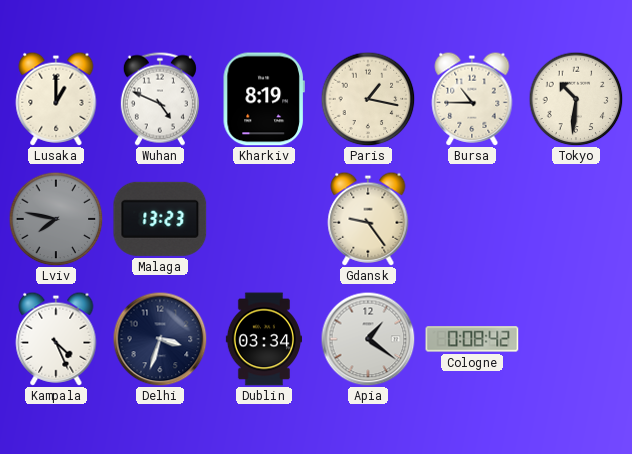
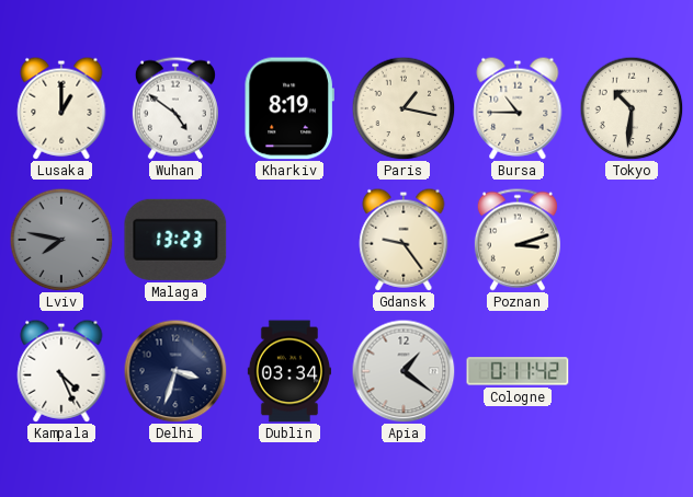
Wuhan: 4:49 -> 4:51
Poznan: none -> 3:12
Cologne: 0:08 -> 0:11
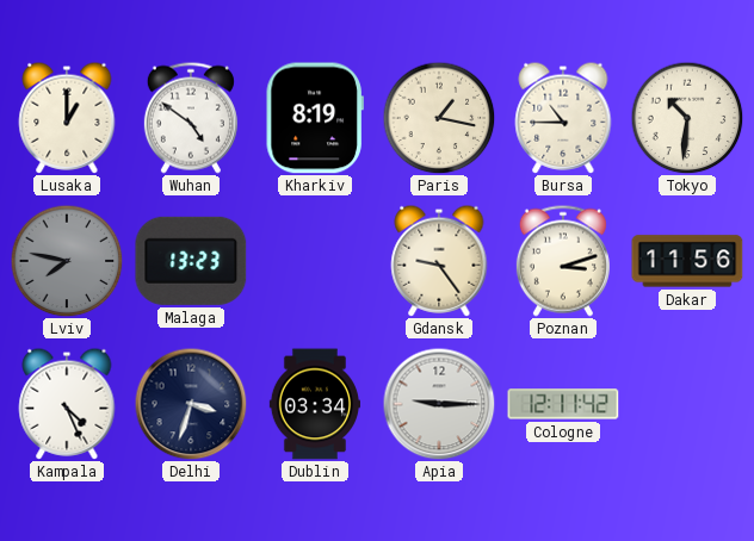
Dakar: none -> 11:56
Apia: 1:21 -> 9:15
Cologne: 0:11 -> 12:11
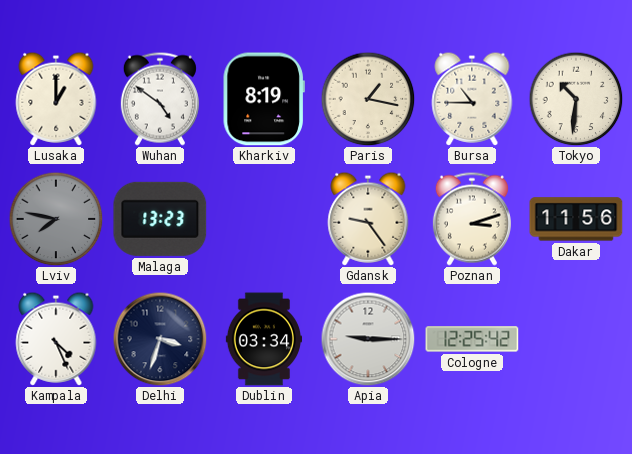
Cologne: 12:11 -> 12:25
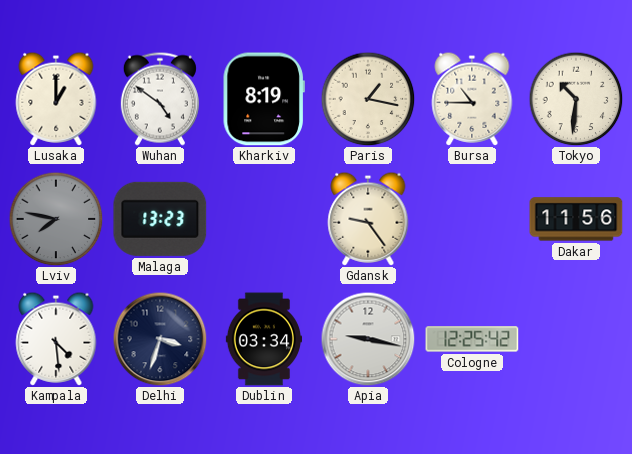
Poznan: 3:12 -> none
Kampala: 4:26 -> 4:29
Apia: 9:15 -> 9:17
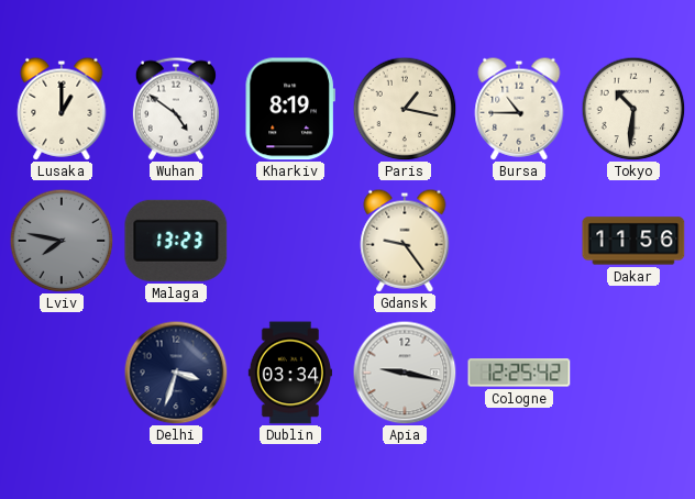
Kampala: 4:29 -> none
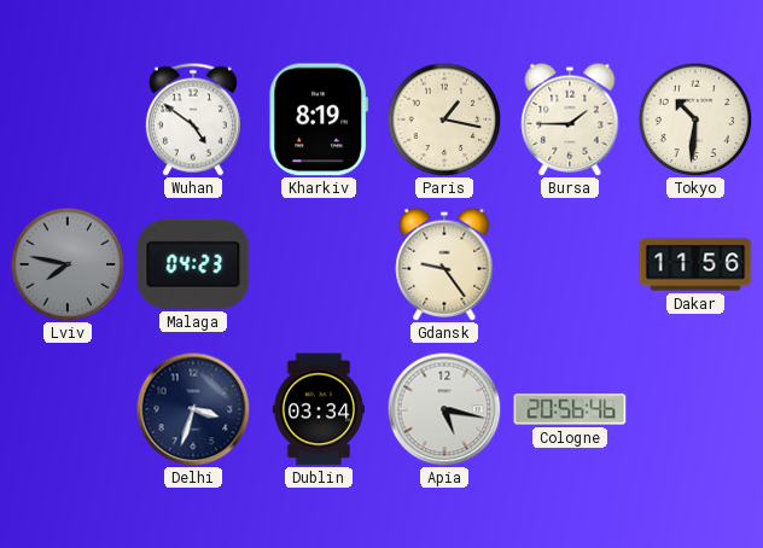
Lusaka: 1:00 -> none
Bursa: 10:45 -> 1:45
Malaga: 13:23 -> 04:23
Apia: 9:17 -> 5:17
Cologne: 12:25 -> 20:56
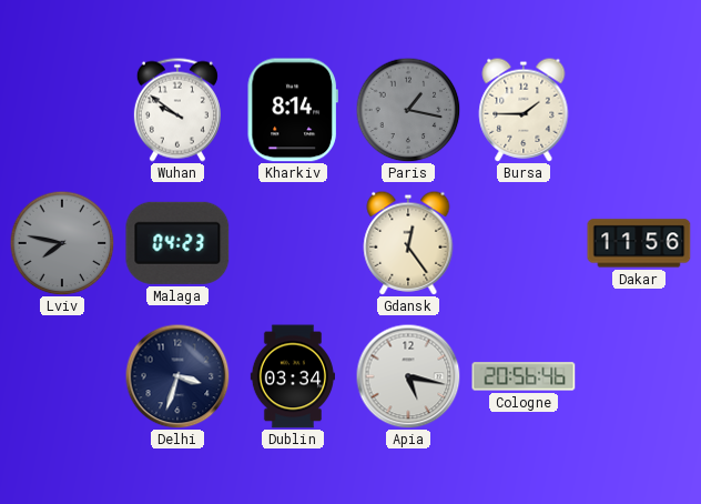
Wuhan: 4:51 -> 9:51
Kharkiv: 8:19 -> 8:14
Paris dial: cream -> grey
Tokyo: 10:31 -> none
Gdansk: 9:24 -> 12:24
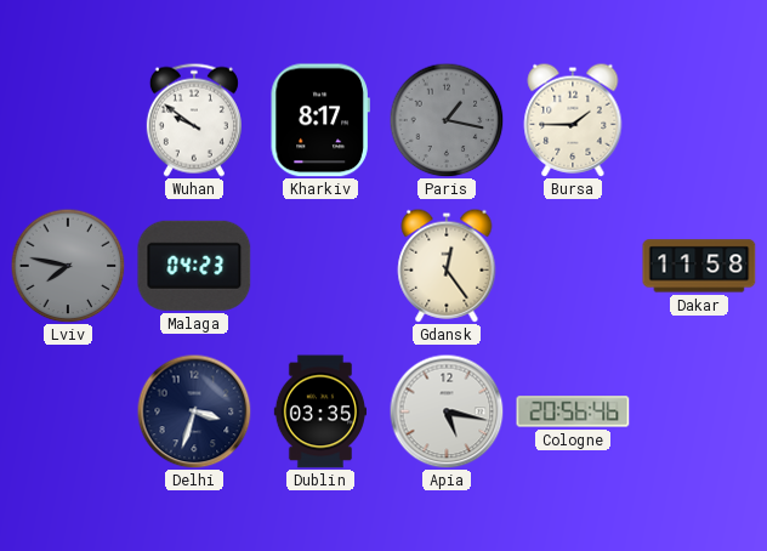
Kharkiv: 8:14 -> 8:17
Dakar: 11:56 -> 11:58
Dublin: 03:34 -> 03:35
